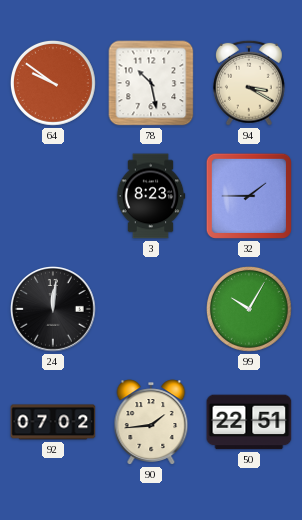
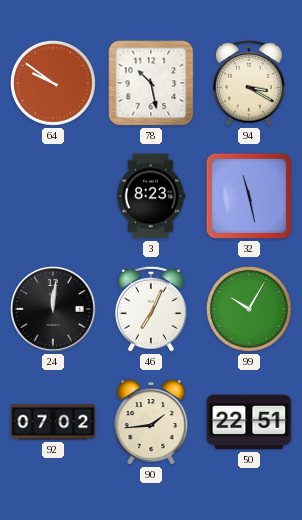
32: 1:45 -> 11:28
46: none -> 7:04
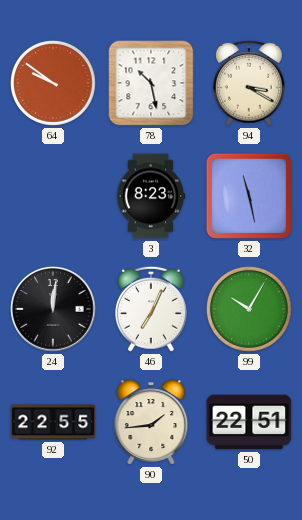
92: 07:02 -> 22:55
